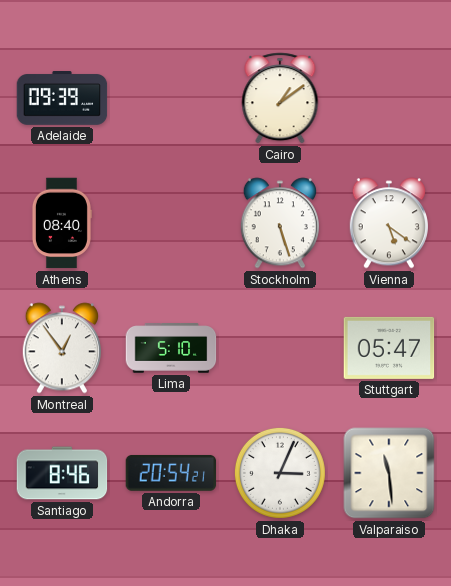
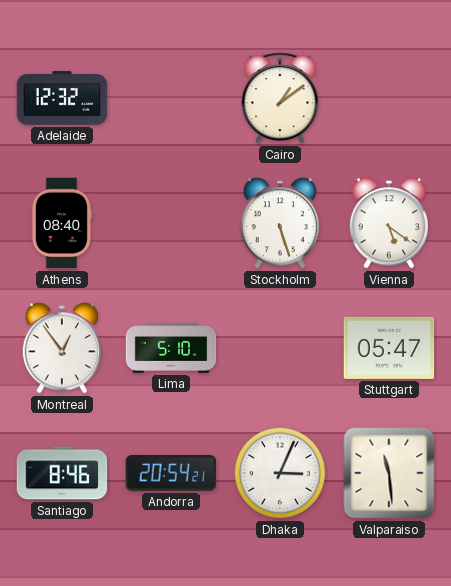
Adelaide: 09:39 -> 12:32
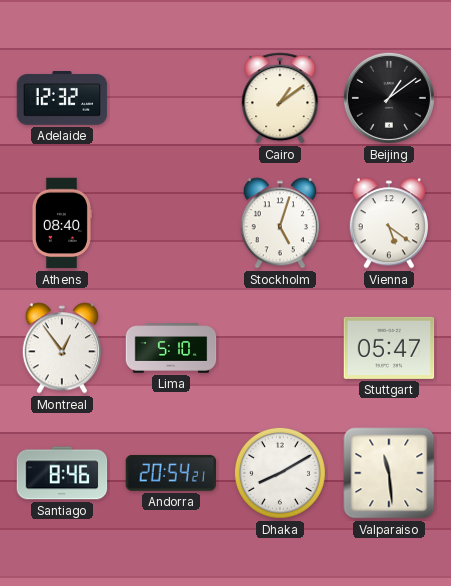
Beijing: none -> 1:09
Stockholm: 5:27 -> 5:03
Dhaka: 3:04 -> 8:10
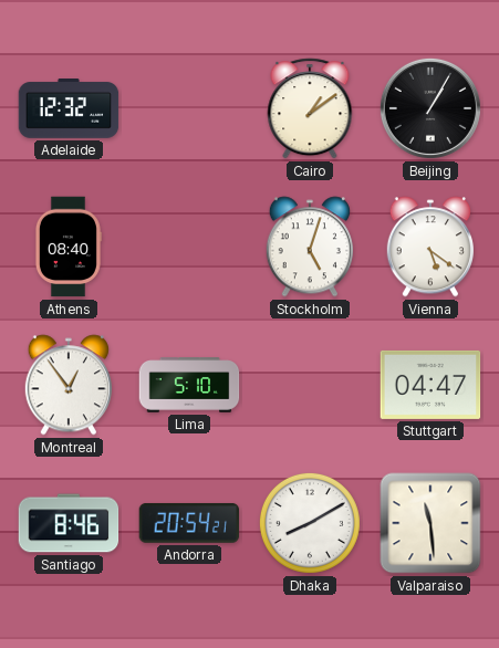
Beijing: 1:09 -> 1:05
Stuttgart: 05:47 -> 04:47
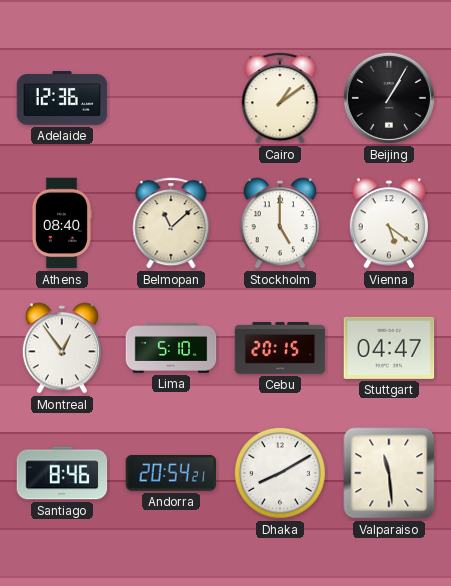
Adelaide: 12:32 -> 12:36
Belmopan: none -> 11:08
Stockholm: 5:03 -> 5:00
Cebu: none -> 20:15
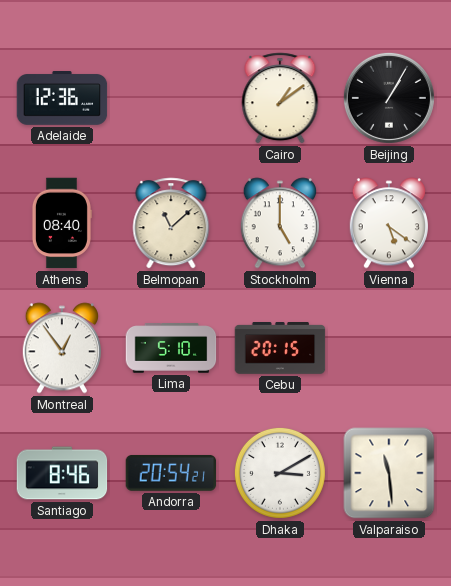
Stuttgart: 04:47 -> none
Dhaka: 8:10 -> 3:10
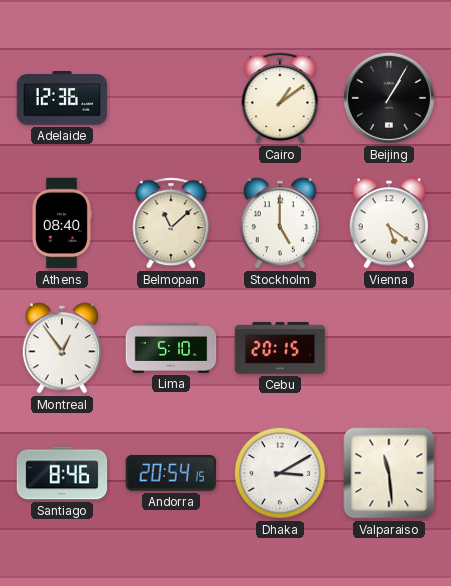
Andorra: 20:54:21 -> 20:54:15
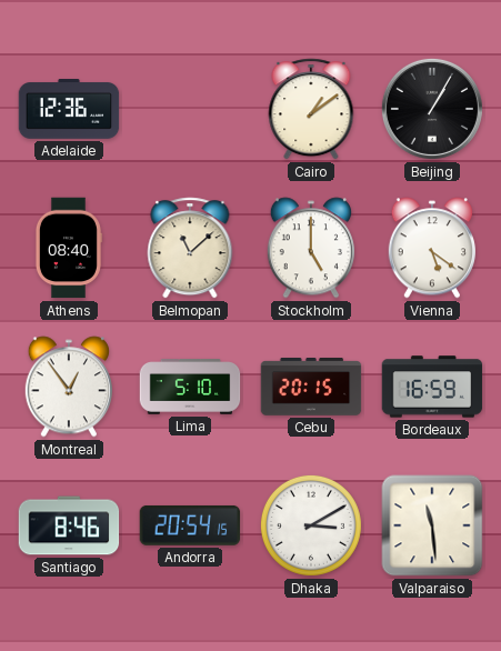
Bordeaux: none -> 16:59
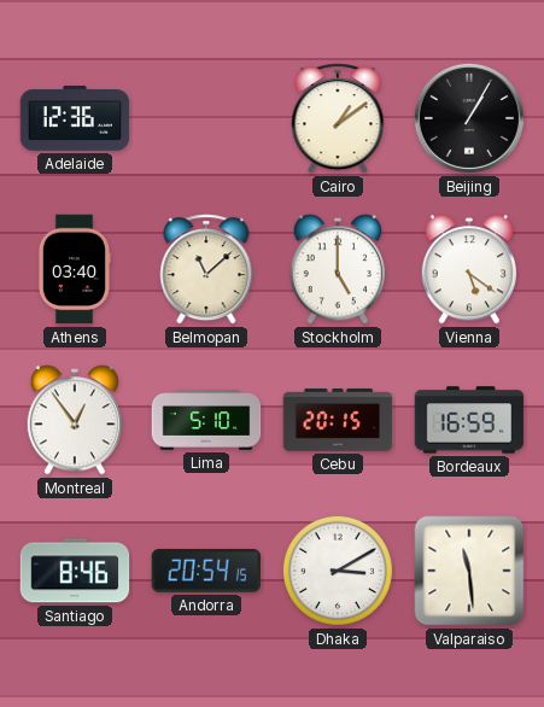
Athens: 08:40 -> 03:40
